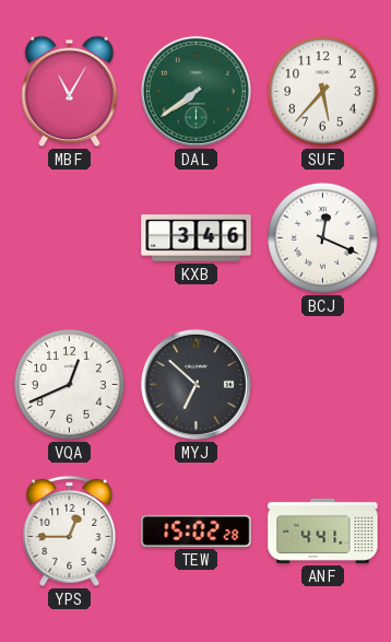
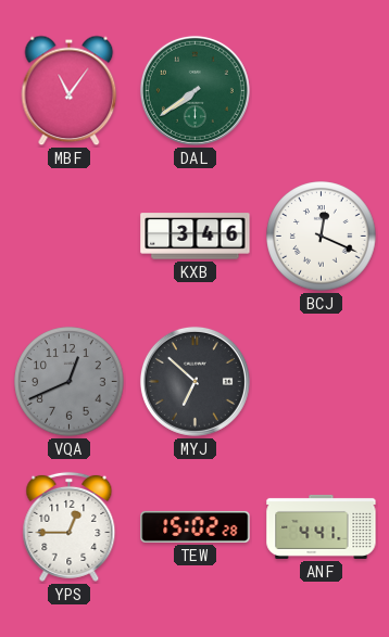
MBF: 11:05 -> 11:06
SUF: 5:37 -> none
VQA dial: white -> grey
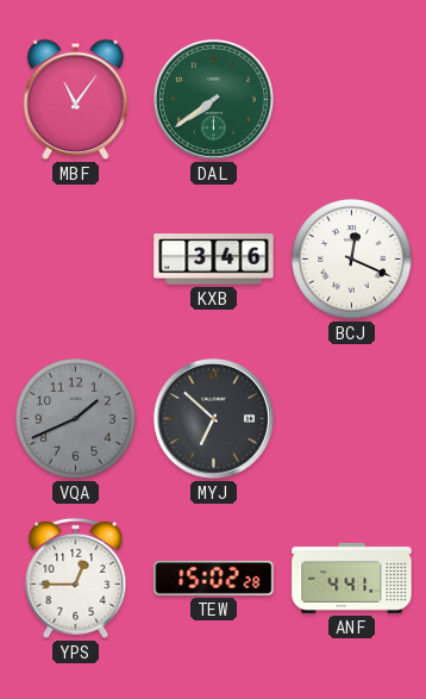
VQA: 12:41 -> 1:41
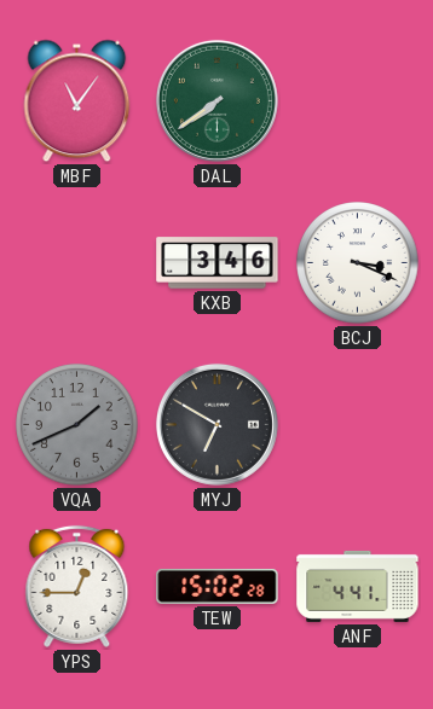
BCJ: 12:19 -> 3:19
MYJ: 6:52 -> 6:50
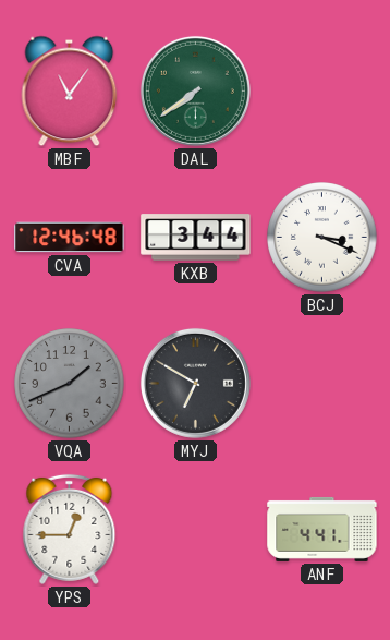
CVA: none -> 12:46
KXB: 3:46 -> 3:44
TEW: 15:02 -> none
